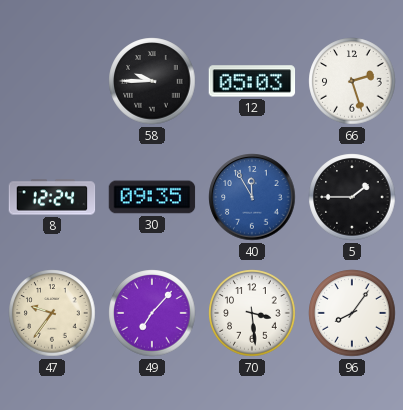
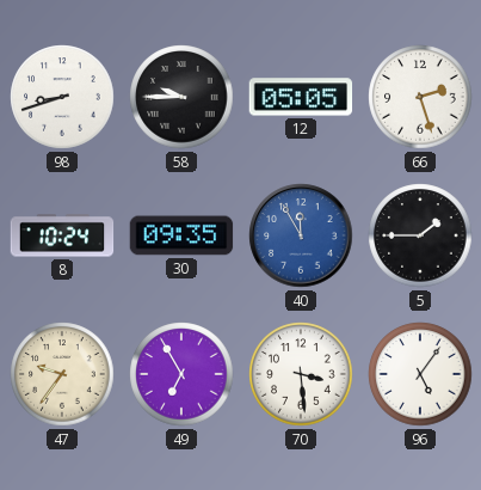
98: none -> 8:42
12: 05:03 -> 05:05
8: 12:24 -> 10:24
49: 7:07 -> 6:55
96: 8:06 -> 5:06
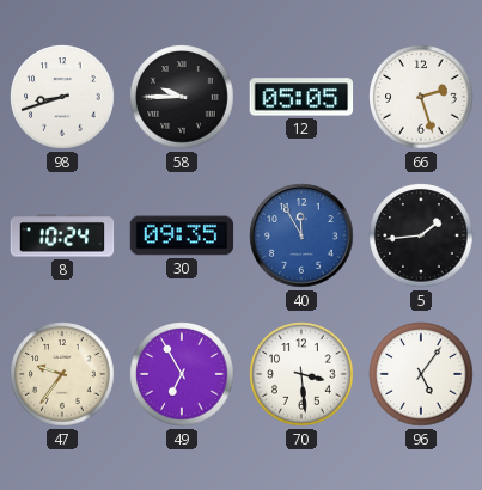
5: 1:45 -> 1:44
